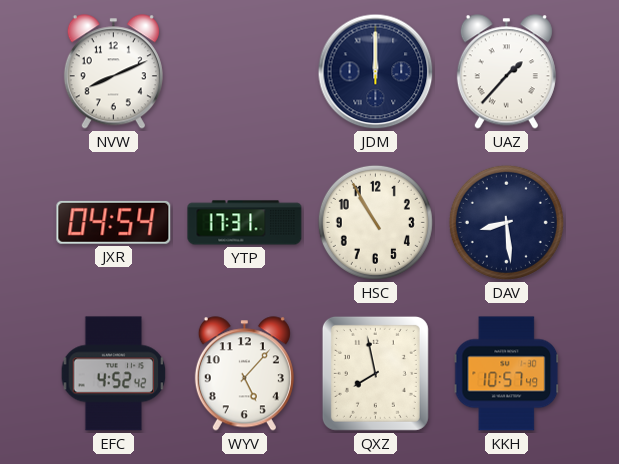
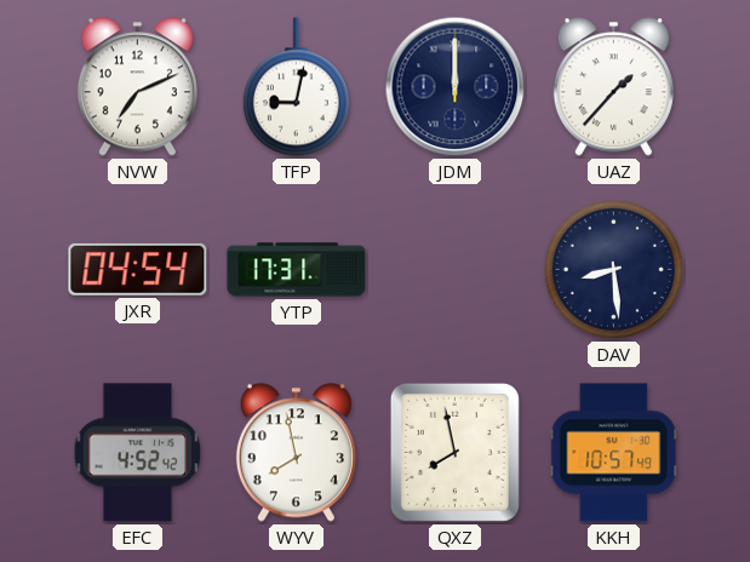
NVW: 8:11 -> 7:11
TFP: none -> 9:02
HSC: 10:55 -> none
WYV: 5:07 -> 7:58
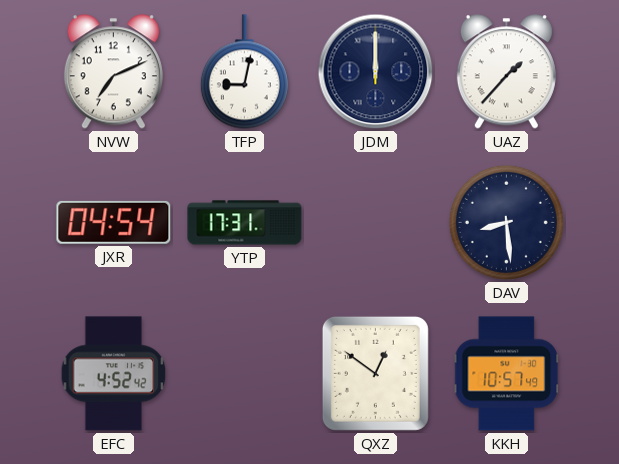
WYV: 7:58 -> none
QXZ: 7:58 -> 12:51
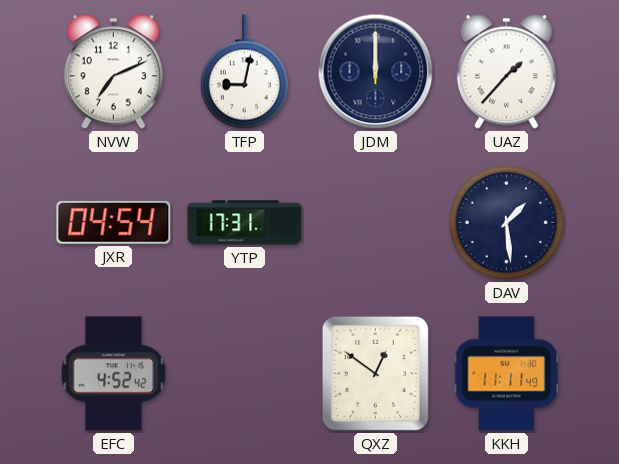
DAV: 8:29 -> 1:29
KKH: 10:57 -> 11:11
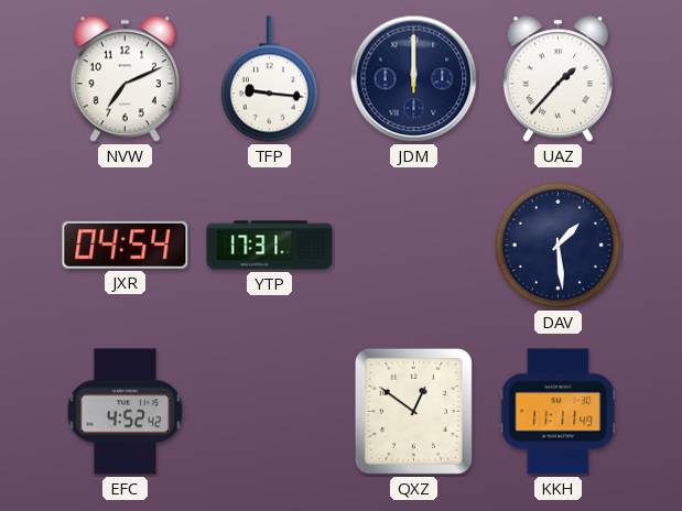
TFP: 9:02 -> 9:16
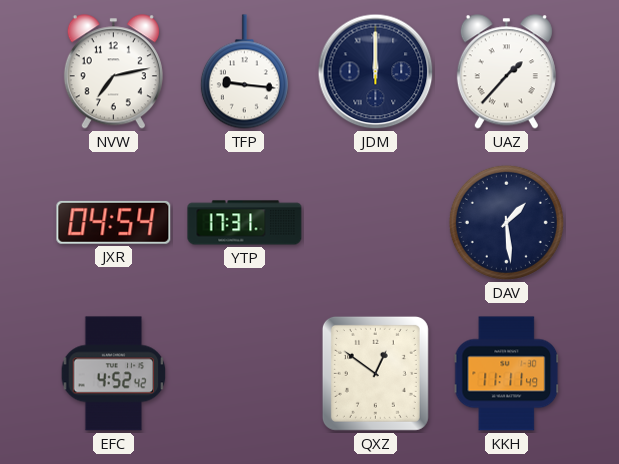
NVW: 7:11 -> 7:13
